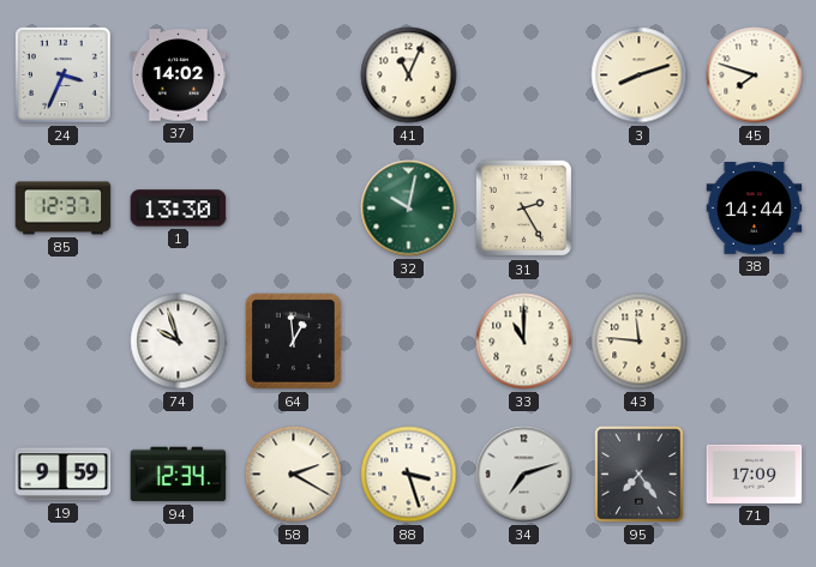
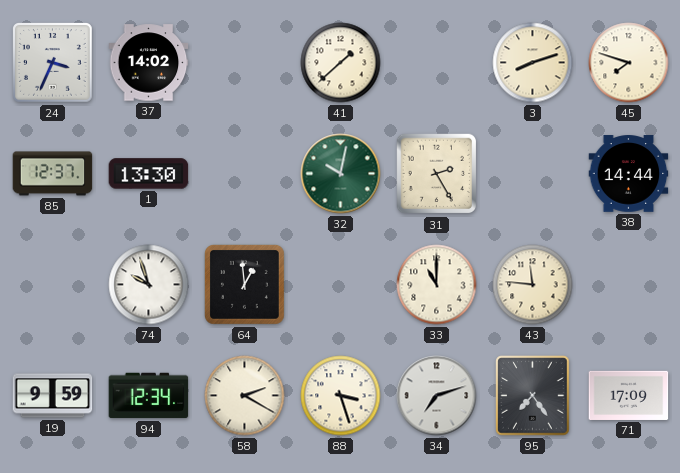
41: 11:04 -> 1:38
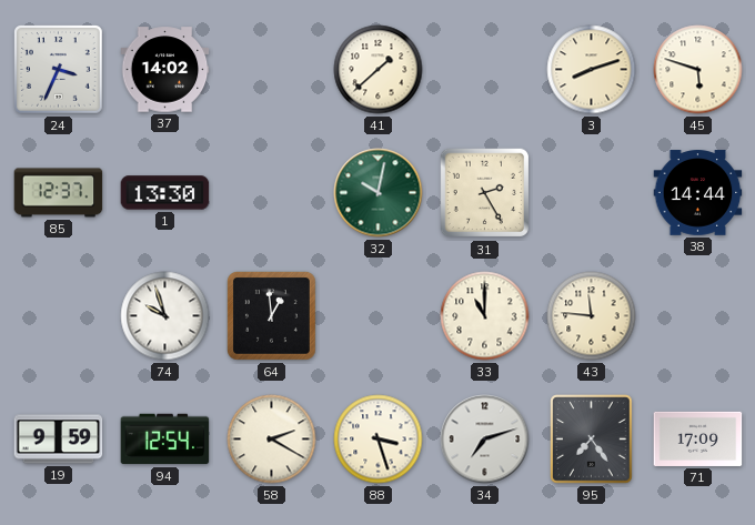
45: 7:48 -> 5:48
94: 12:34 -> 12:54
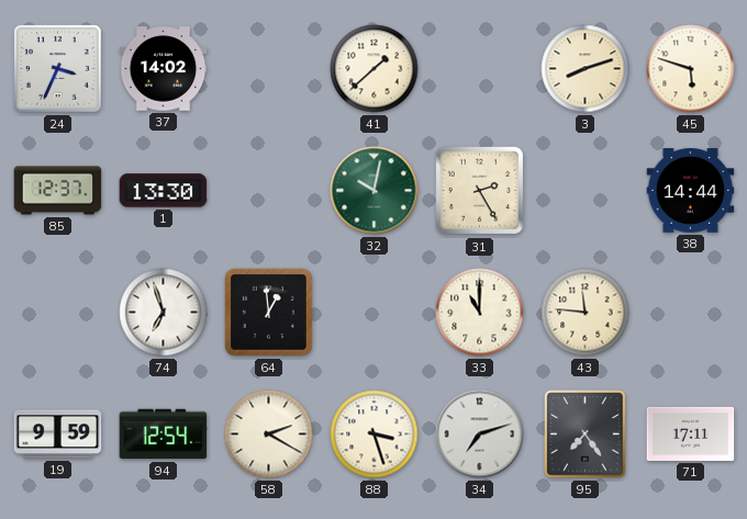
74: 9:57 -> 6:57
71: 17:09 -> 17:11
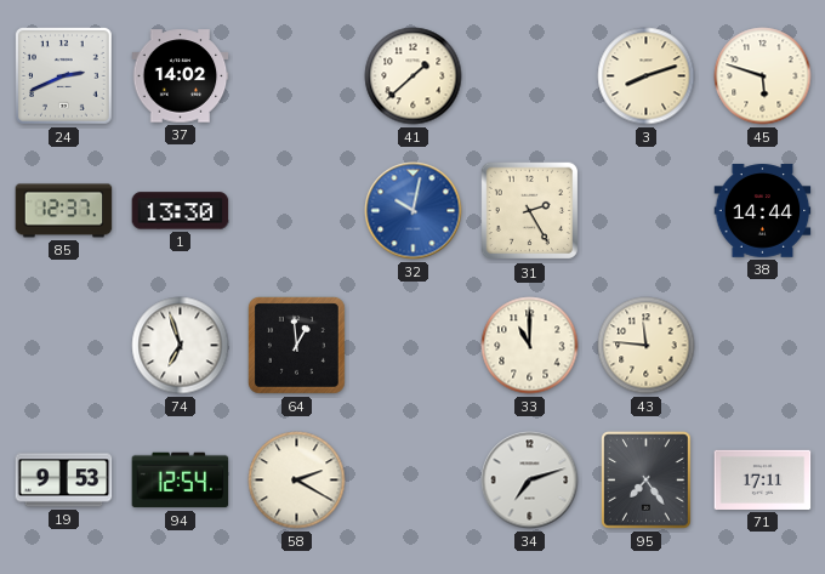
24: 3:34 -> 2:41
32 dial: green -> blue
19: 9:59 -> 9:53
88: 3:27 -> none
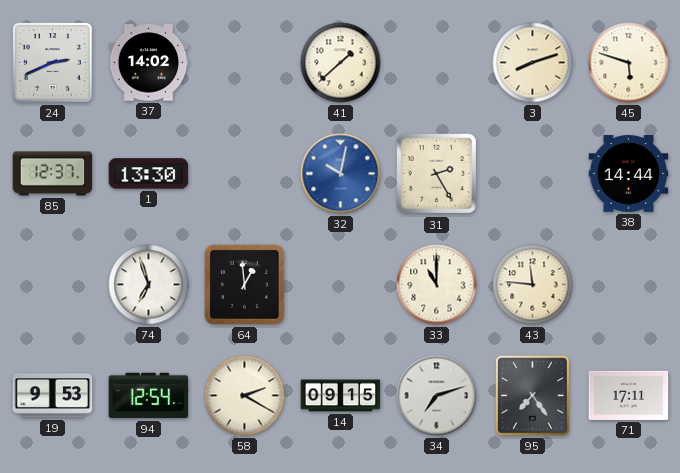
14: none -> 09:15
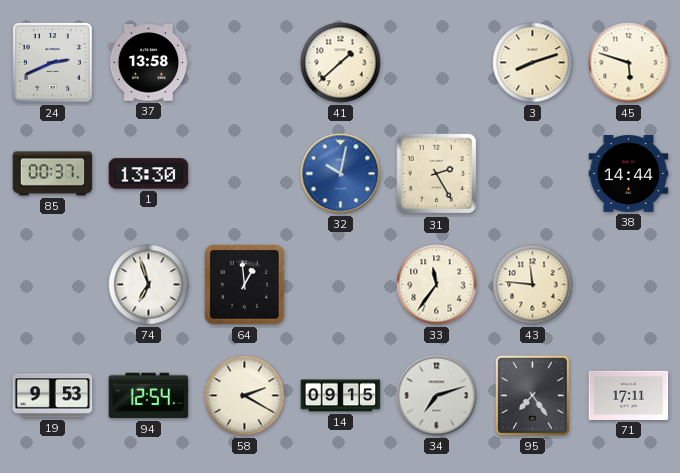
37: 14:02 -> 13:58
85: 12:37 -> 00:37
33: 11:00 -> 11:36
